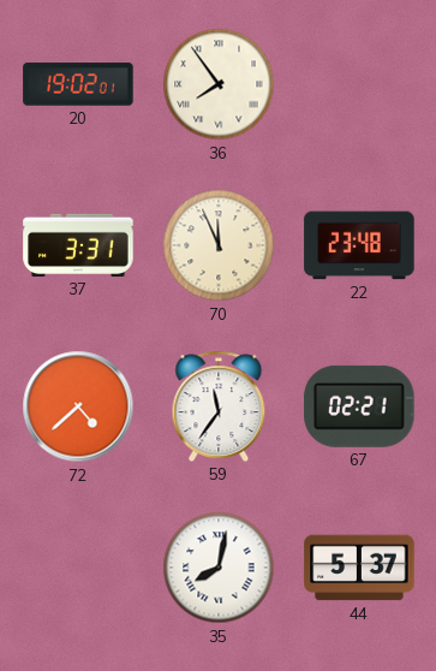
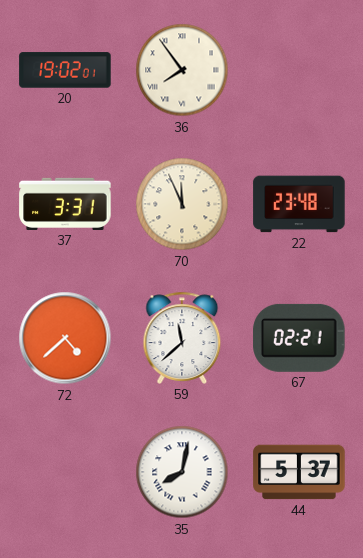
59: 11:36 -> 11:38
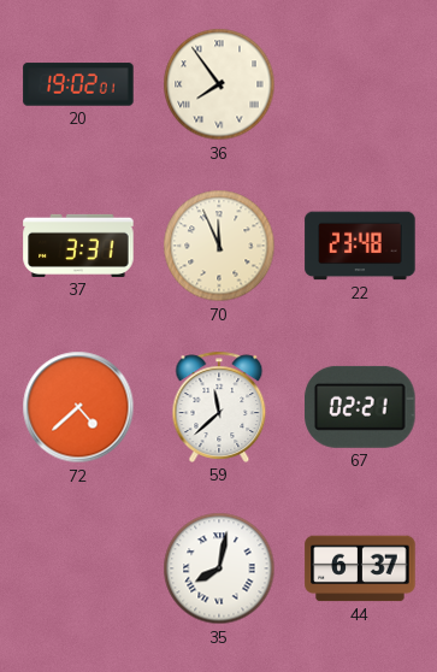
44: 5:37 -> 6:37
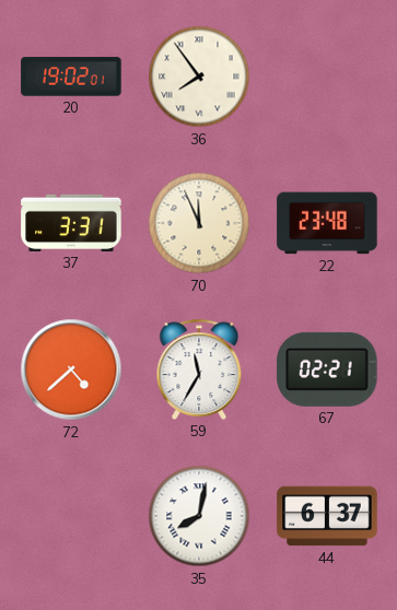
59: 11:38 -> 11:35
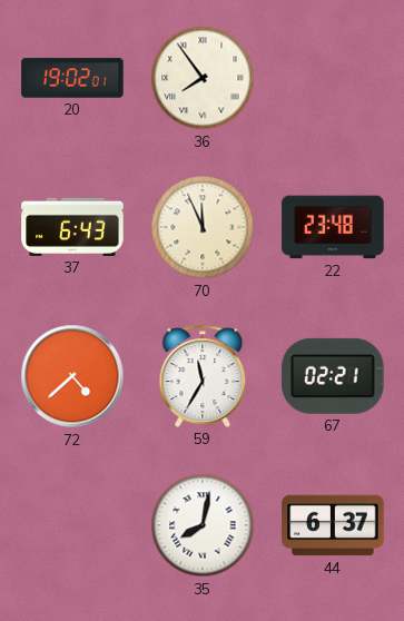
37: 3:31 -> 6:43
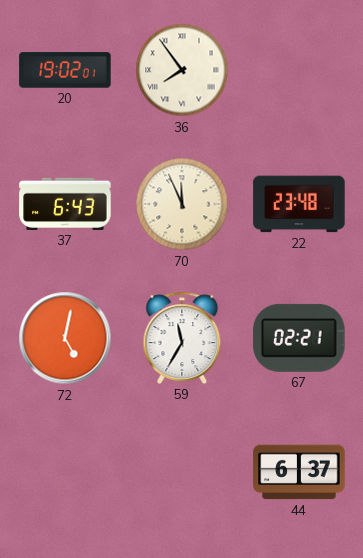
72: 4:38 -> 5:02
35: 8:02 -> none
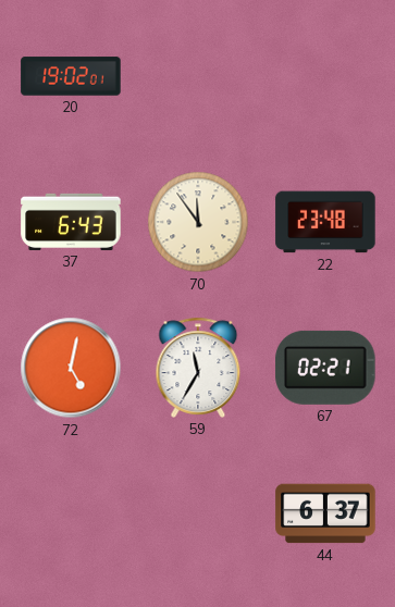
36: 7:54 -> none
70: 11:56 -> 11:54
